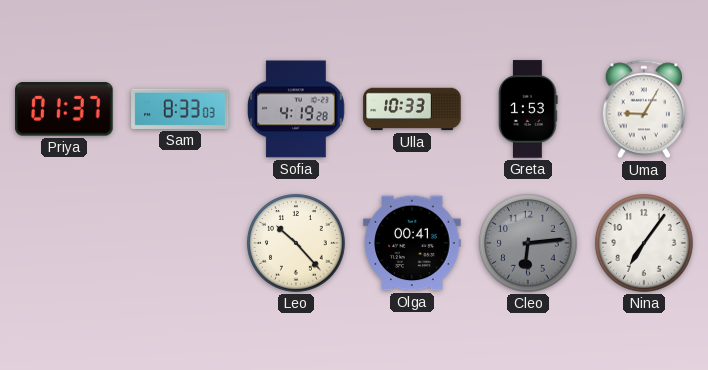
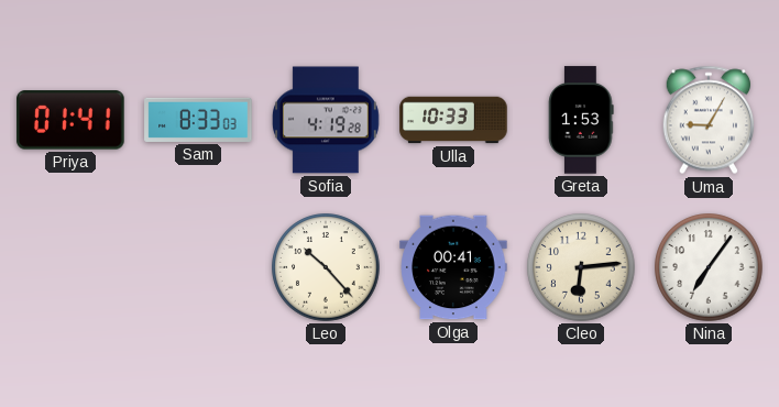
Priya: 01:37 -> 01:41
Cleo dial: grey -> cream
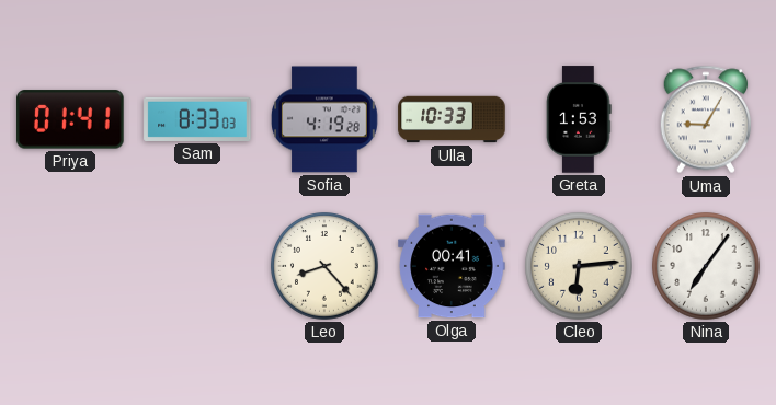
Leo: 10:23 -> 8:23
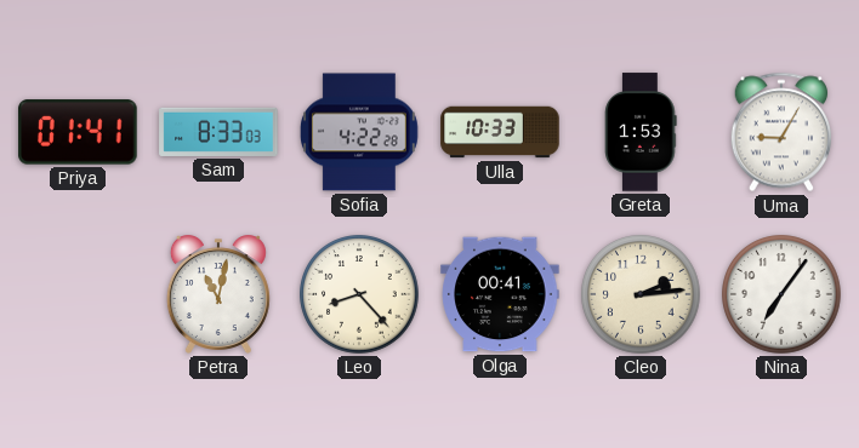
Sofia: 4:19 -> 4:22
Petra: none -> 11:02
Cleo: 6:14 -> 2:14
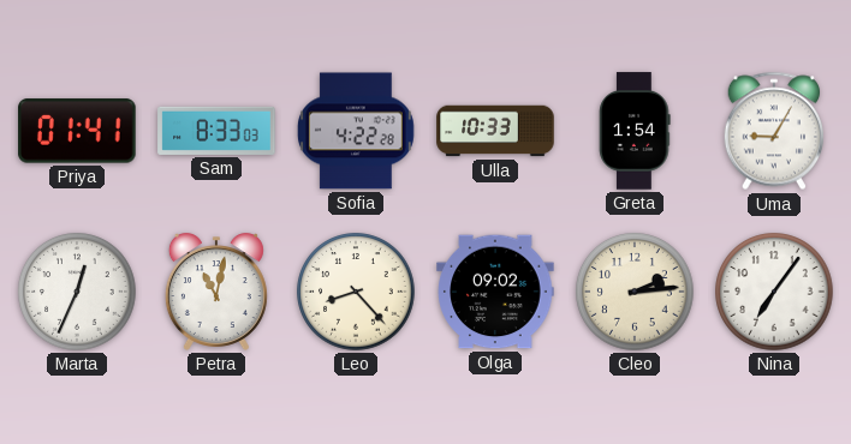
Greta: 1:53 -> 1:54
Marta: none -> 12:34
Olga: 00:41 -> 09:02
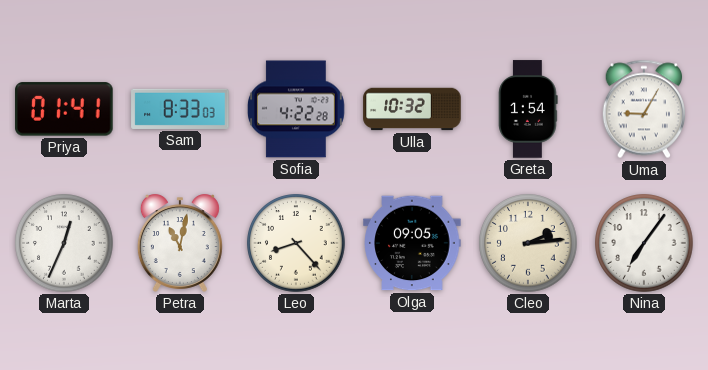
Ulla: 10:33 -> 10:32
Olga: 09:02 -> 09:05
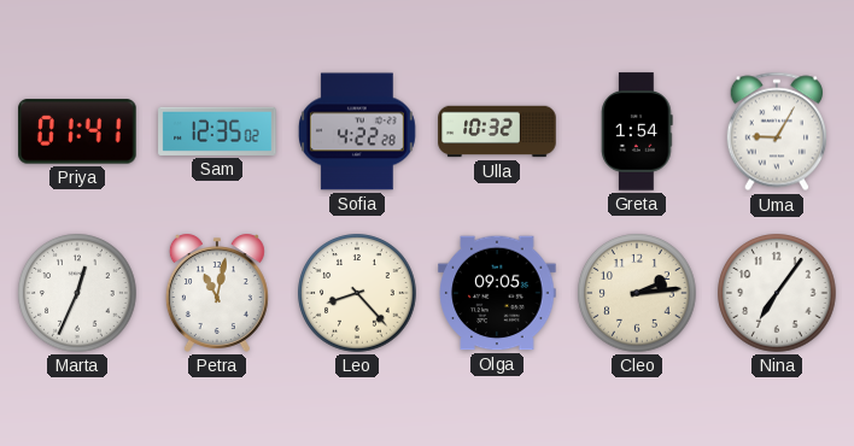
Sam: 8:33 -> 12:35
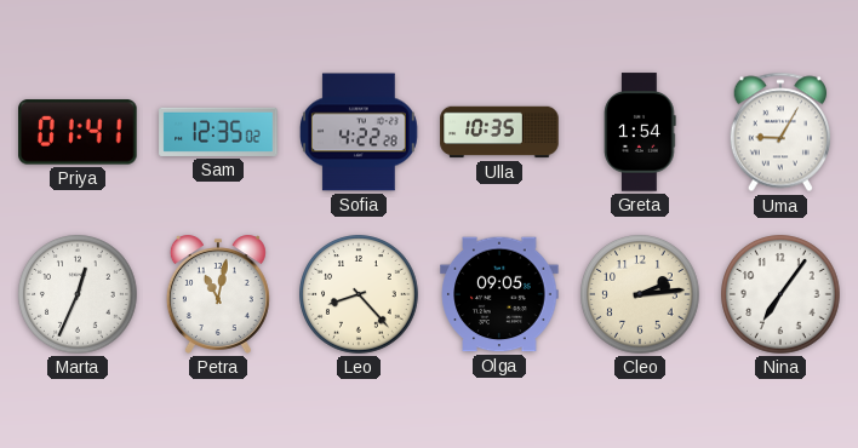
Ulla: 10:32 -> 10:35
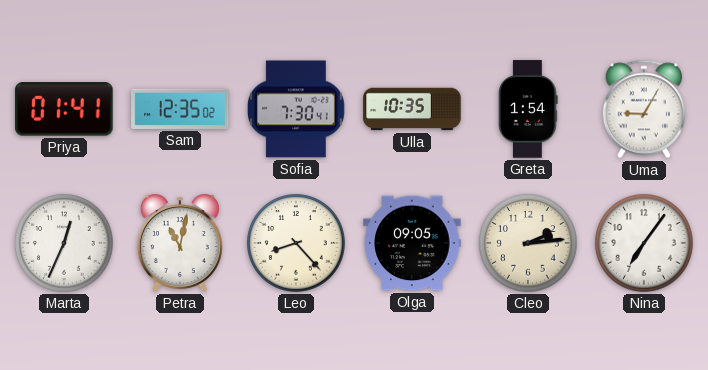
Sofia: 4:22 -> 7:30
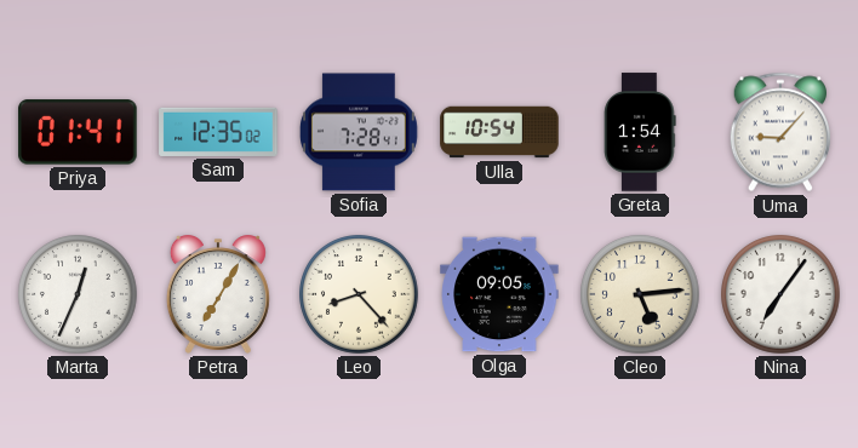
Sofia: 7:30 -> 7:28
Ulla: 10:35 -> 10:54
Uma: 9:05 -> 9:07
Petra: 11:02 -> 7:05
Cleo: 2:14 -> 5:14
